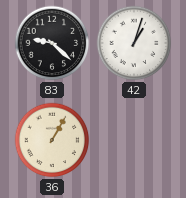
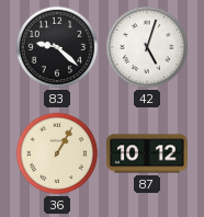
42: 1:03 -> 5:03
87: none -> 10:12
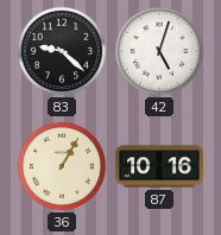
87: 10:12 -> 10:16
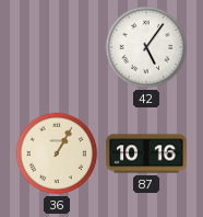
83: 9:22 -> none
42: 5:03 -> 5:06
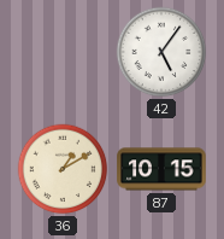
36: 1:05 -> 1:10
87: 10:16 -> 10:15
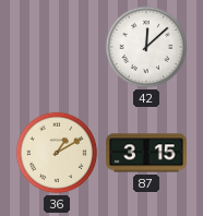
42: 5:06 -> 12:08
87: 10:15 -> 3:15
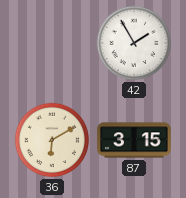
42: 12:08 -> 1:55
36: 1:10 -> 6:10
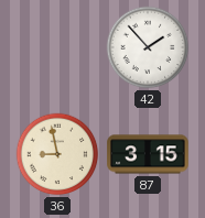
42: 1:55 -> 1:53
36: 6:10 -> 8:58
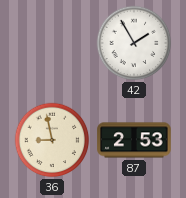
42: 1:53 -> 1:55
87: 3:15 -> 2:53
